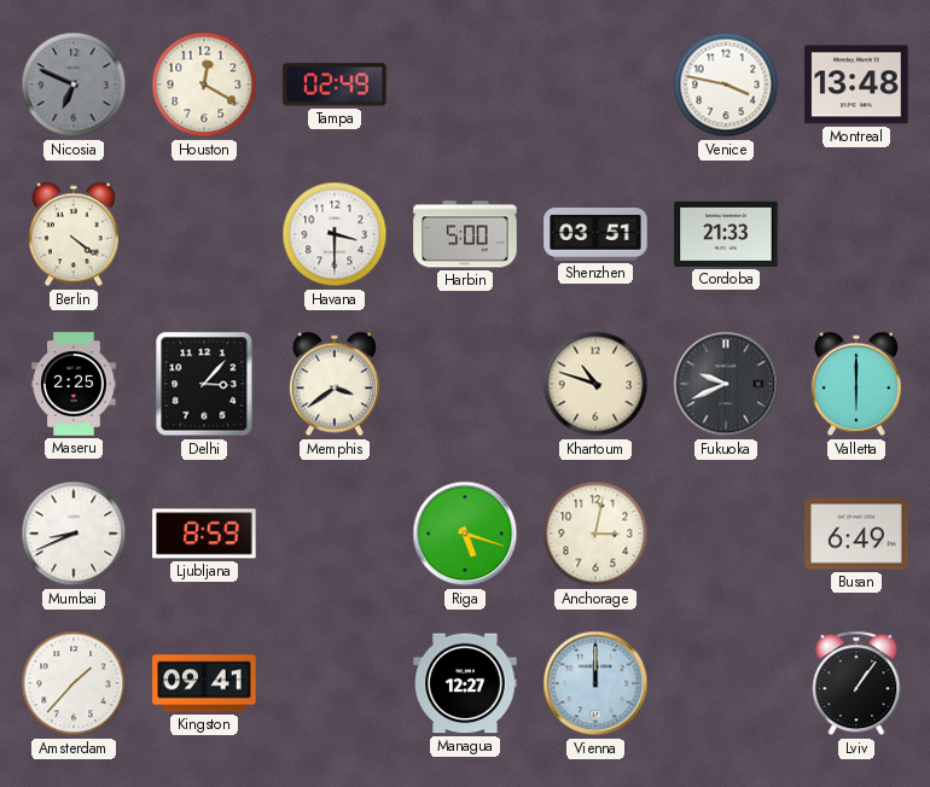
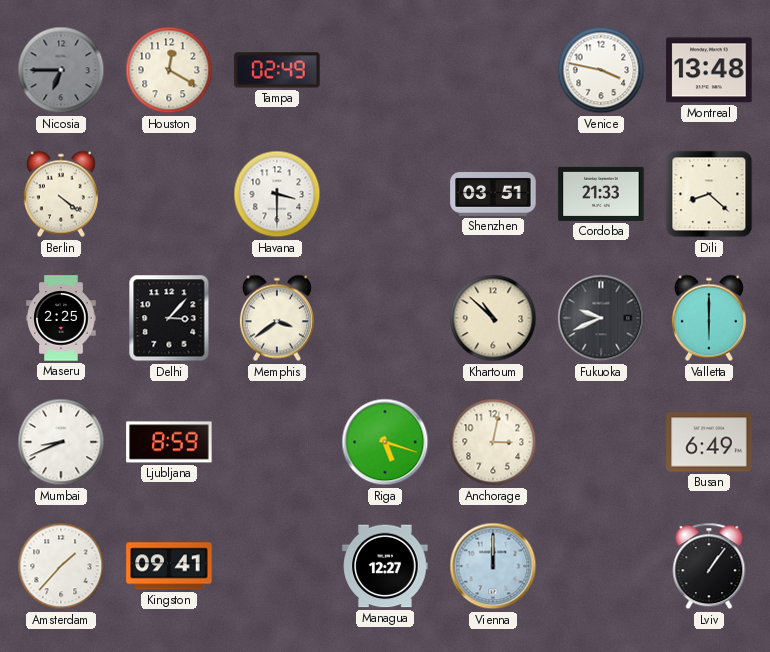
Nicosia: 6:49 -> 6:45
Harbin: 5:00 -> none
Dili: none -> 8:22
Khartoum: 10:48 -> 10:52
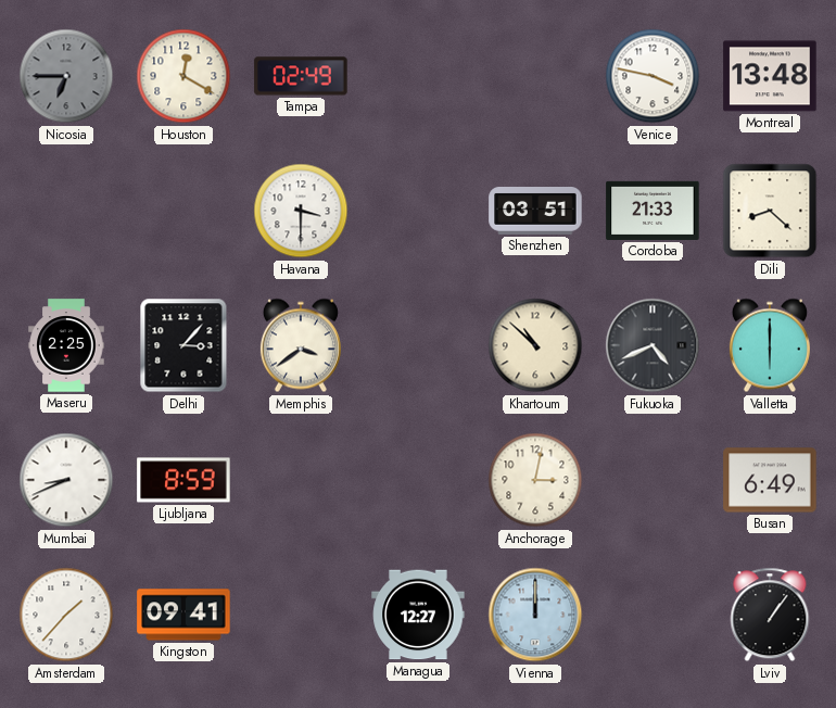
Berlin: 4:21 -> none
Fukuoka: 9:41 -> 4:41
Riga: 5:18 -> none
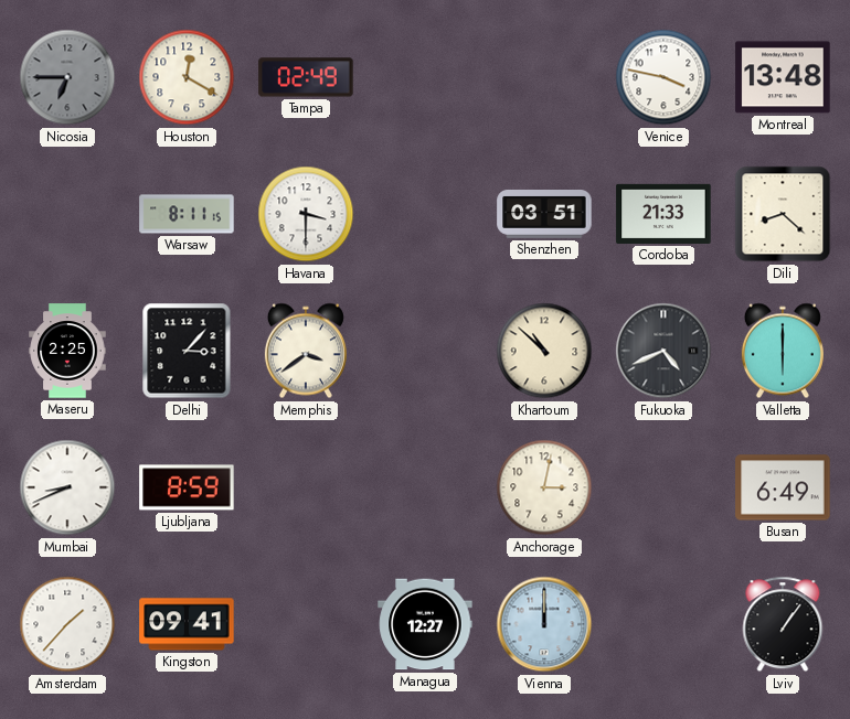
Warsaw: none -> 8:11
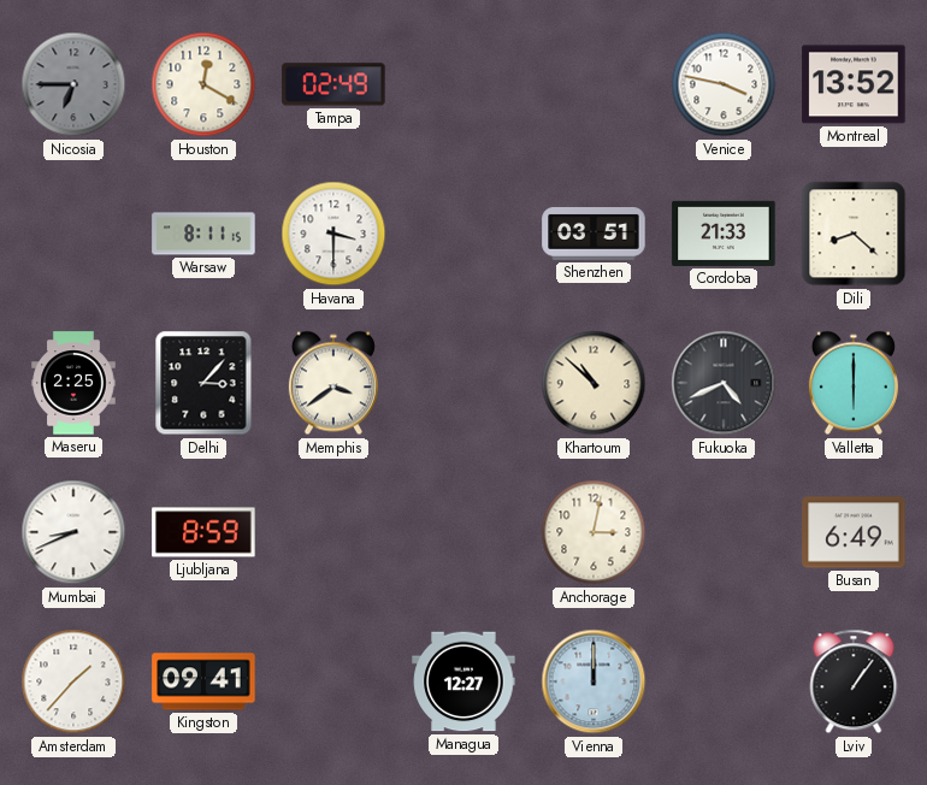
Montreal: 13:48 -> 13:52
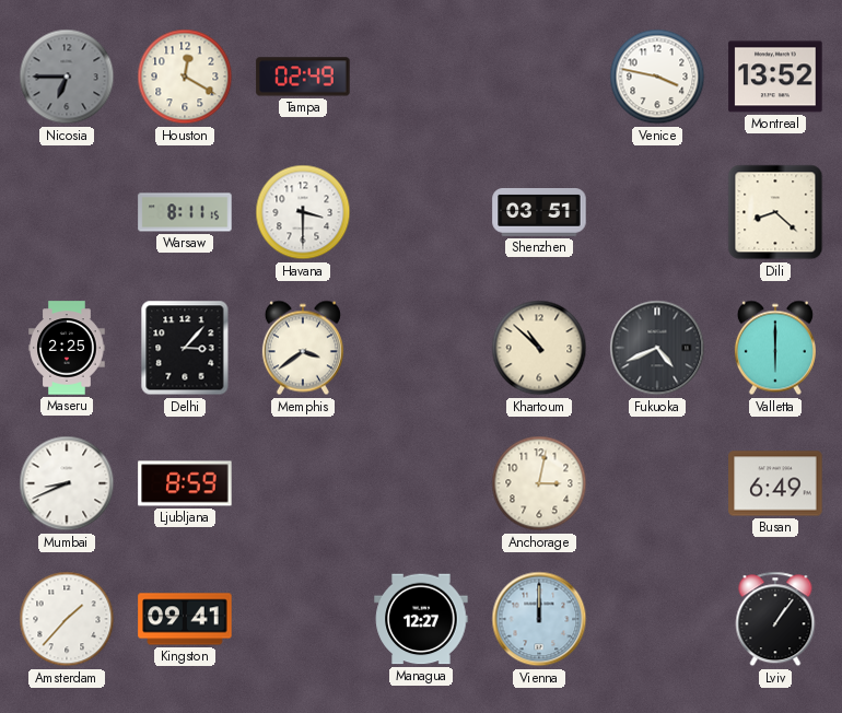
Cordoba: 21:33 -> none
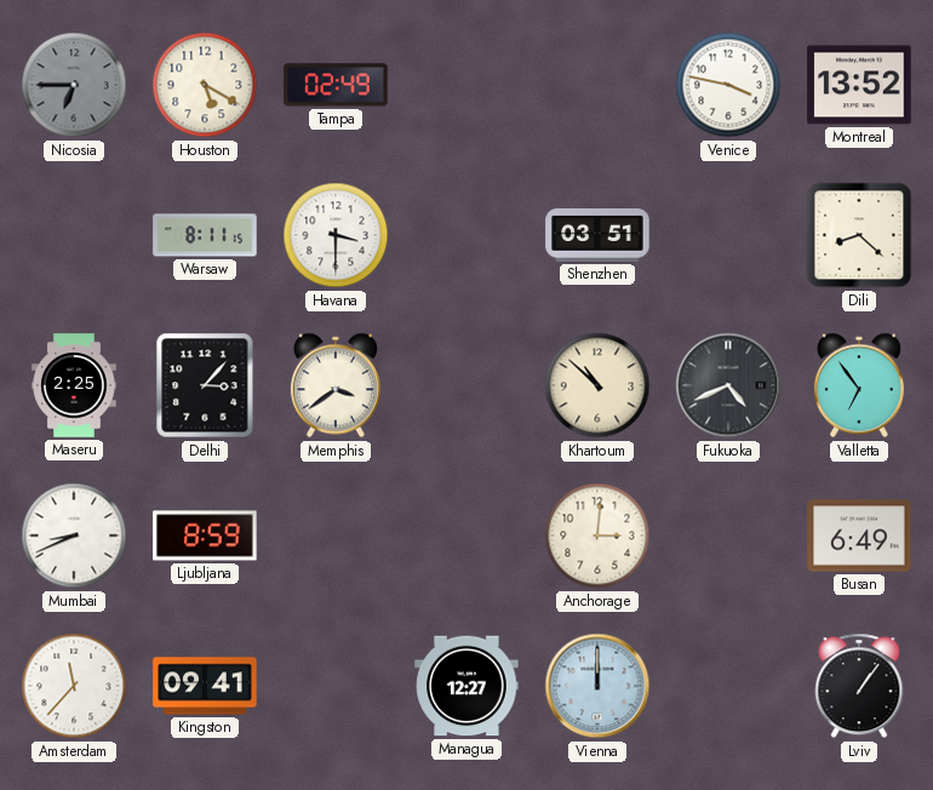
Houston: 12:20 -> 5:20
Valletta: 6:00 -> 6:54
Anchorage: 3:02 -> 3:01
Amsterdam: 1:37 -> 11:37
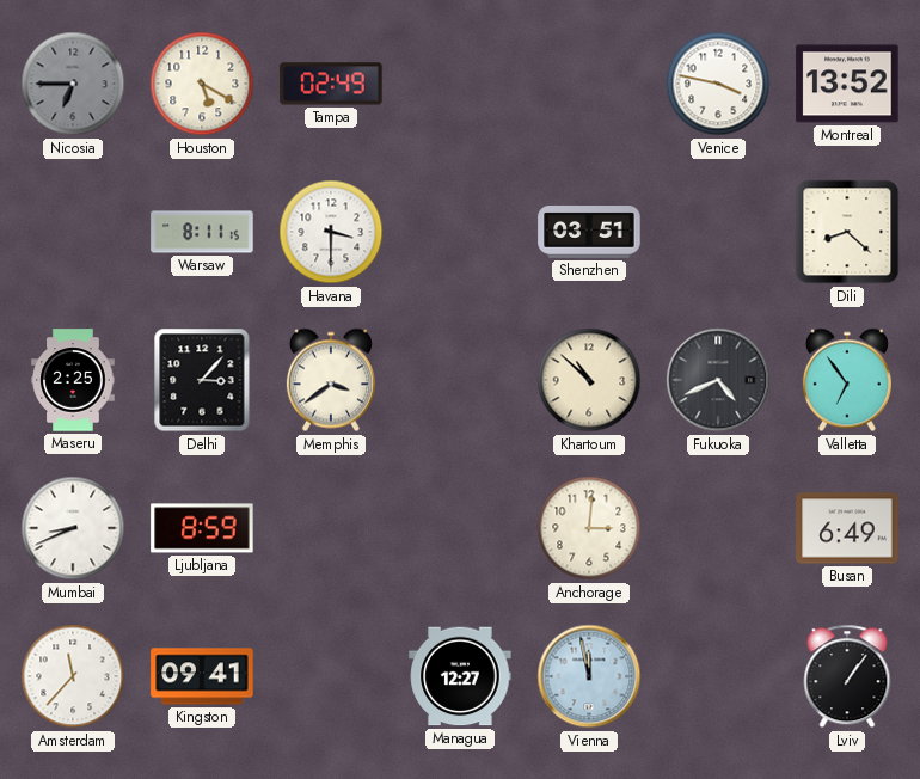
Vienna: 12:00 -> 11:58
